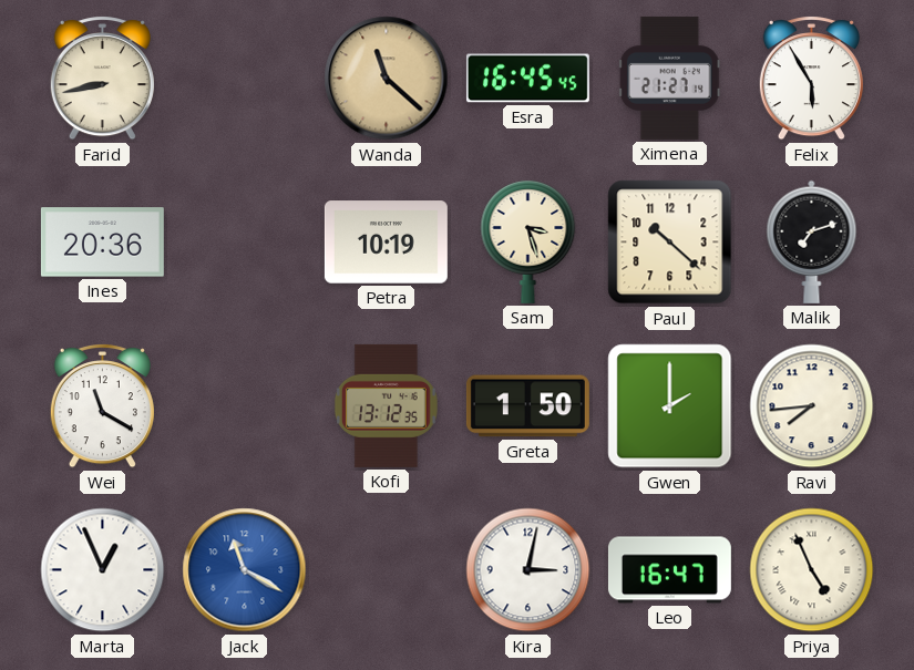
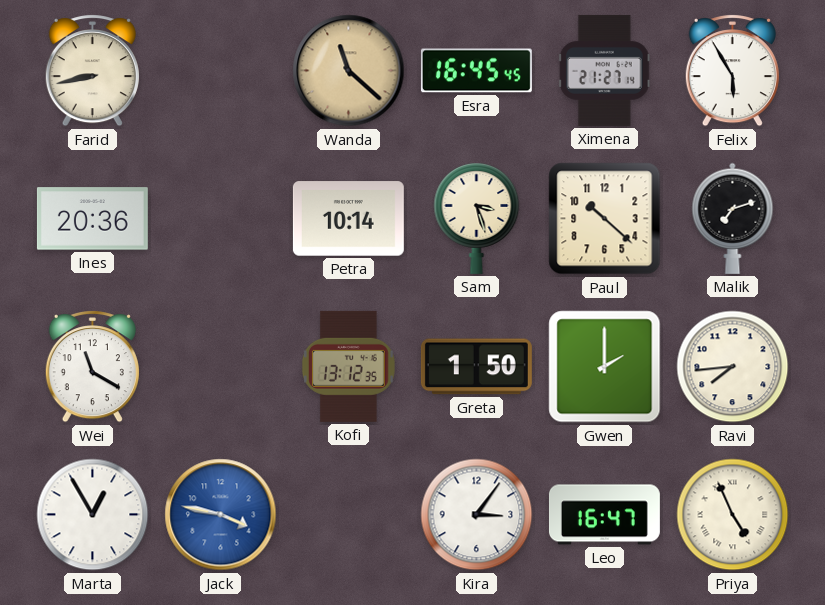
Petra: 10:19 -> 10:14
Marta: 12:56 -> 12:55
Jack: 11:20 -> 3:47
Kira: 3:02 -> 3:06
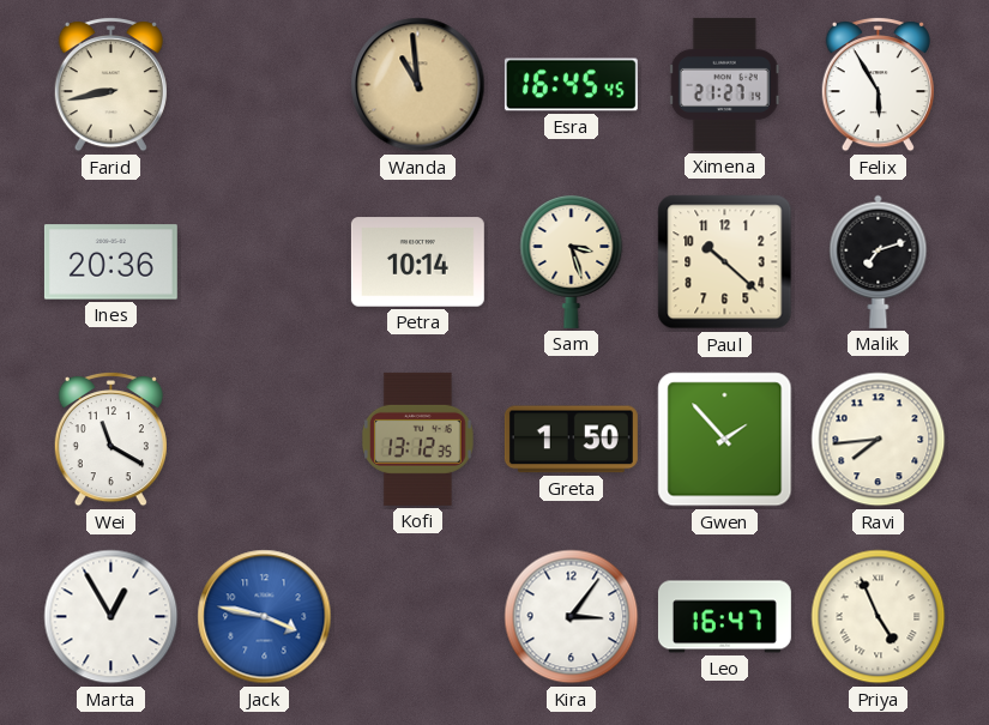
Wanda: 11:22 -> 10:59
Gwen: 2:00 -> 1:53
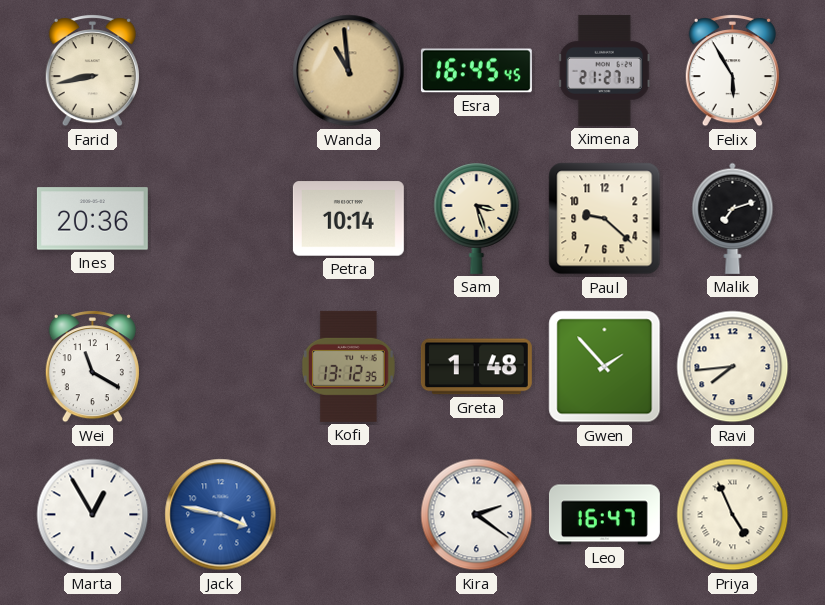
Paul: 10:22 -> 9:22
Greta: 1:50 -> 1:48
Kira: 3:06 -> 2:21
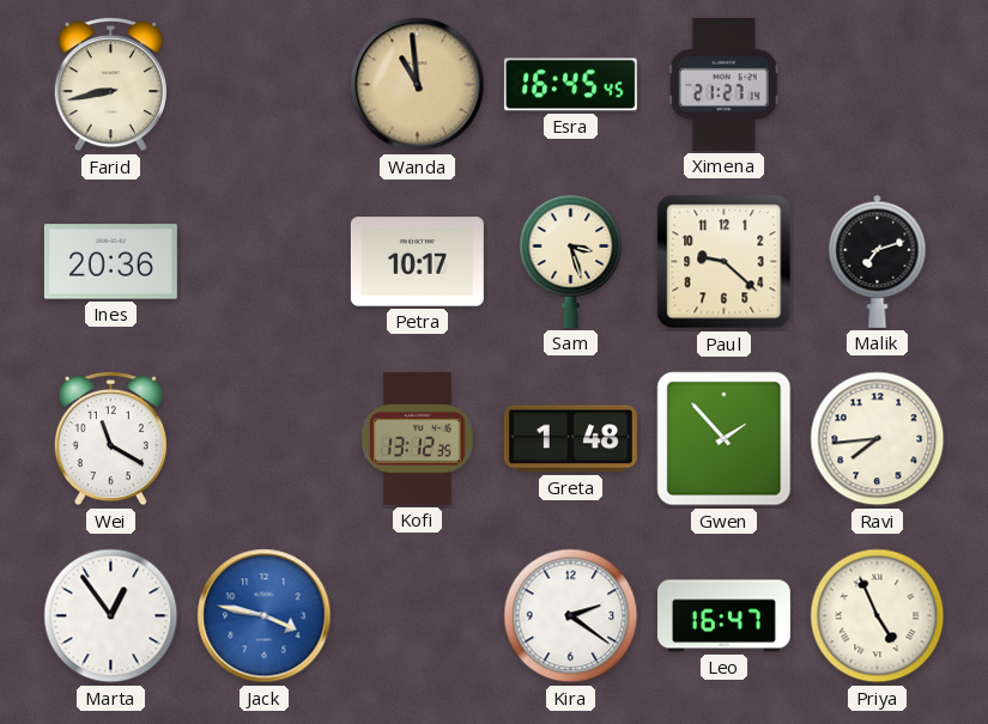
Felix: 5:55 -> none
Petra: 10:14 -> 10:17
Marta: 12:55 -> 12:54
